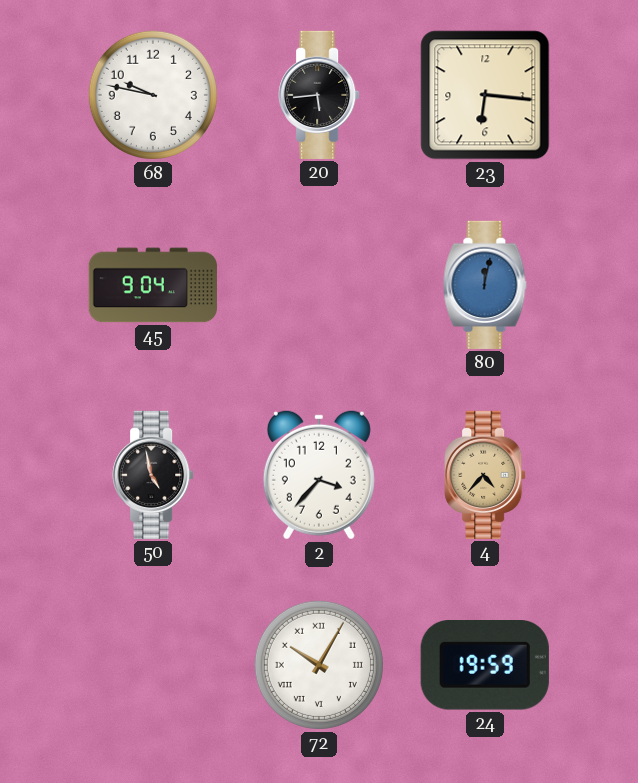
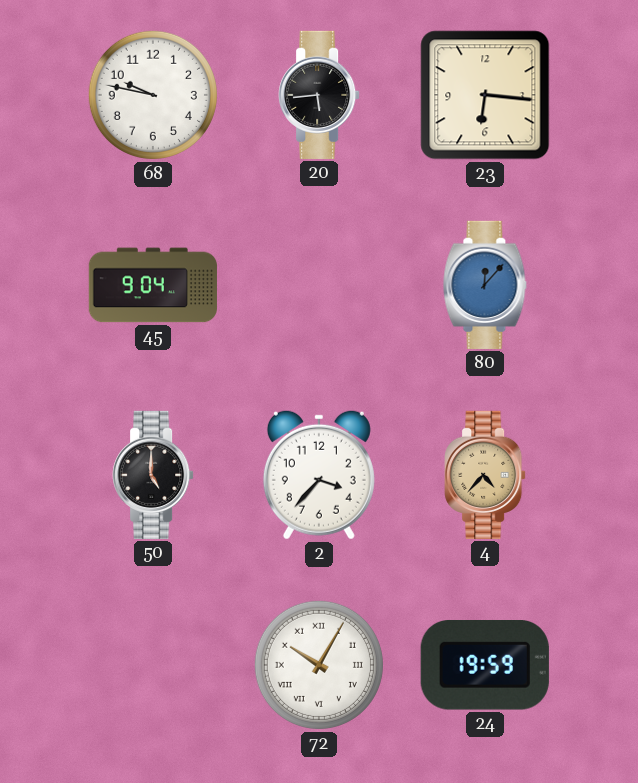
80: 12:02 -> 12:07
50: 4:58 -> 5:00
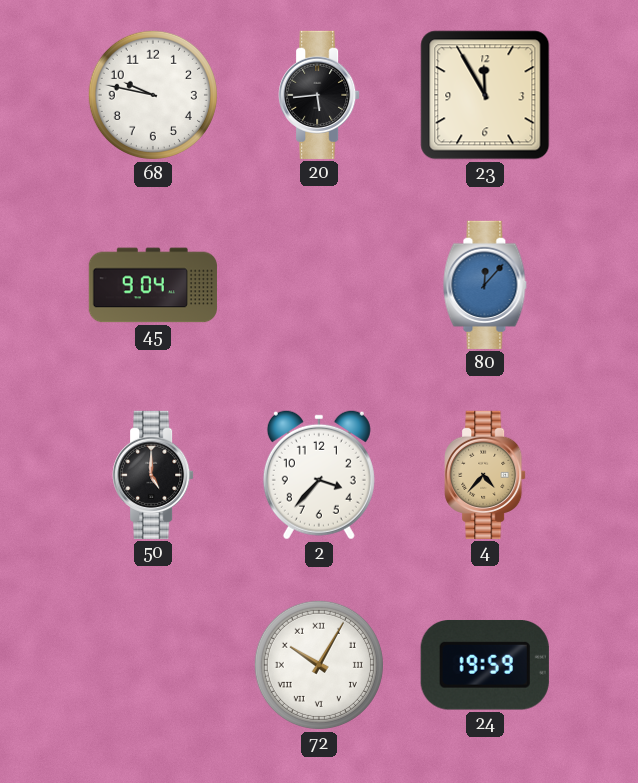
23: 6:16 -> 11:55
